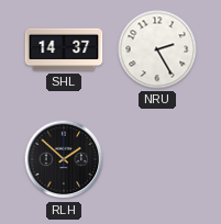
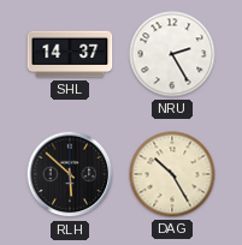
RLH: 1:52 -> 5:52
DAG: none -> 10:25
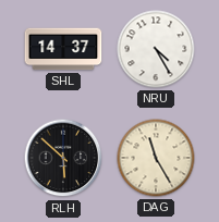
NRU: 2:25 -> 4:25
DAG: 10:25 -> 11:25
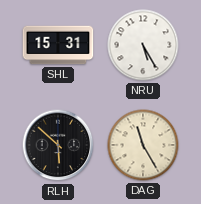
SHL: 14:37 -> 15:31
NRU: 4:25 -> 5:25
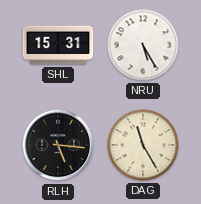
RLH: 5:52 -> 5:16
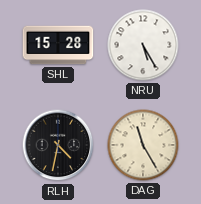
SHL: 15:31 -> 15:28
RLH: 5:16 -> 4:32
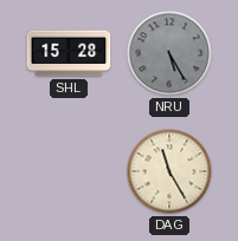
NRU dial: white -> grey
RLH: 4:32 -> none
